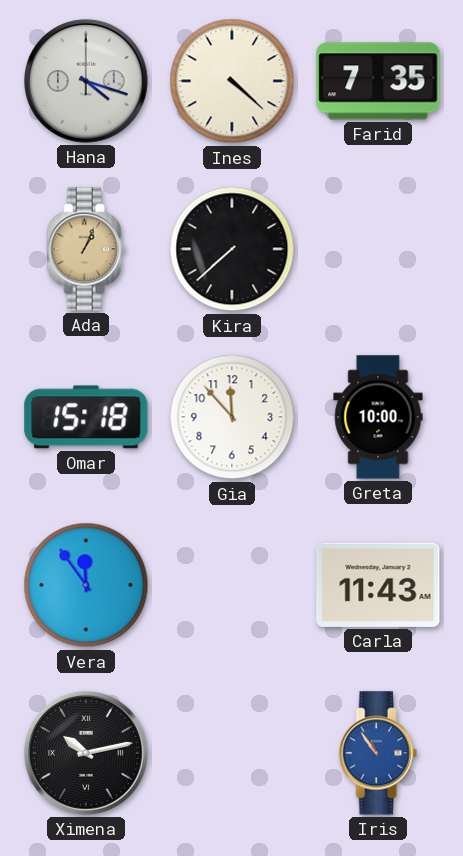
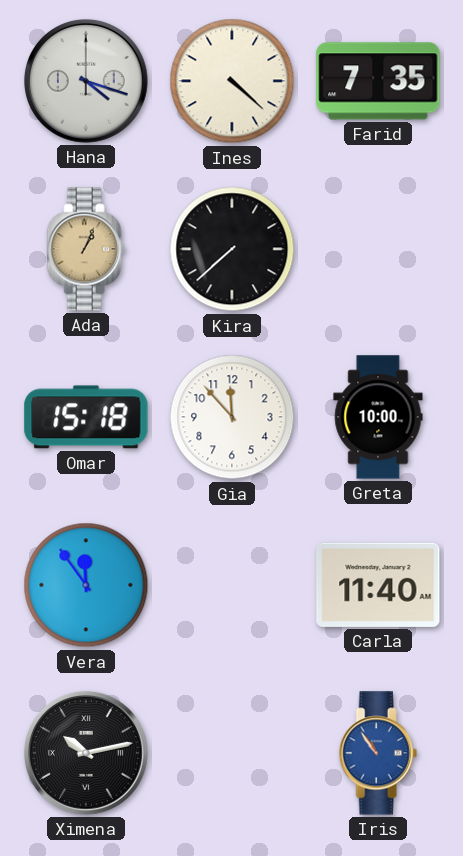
Carla: 11:43 -> 11:40
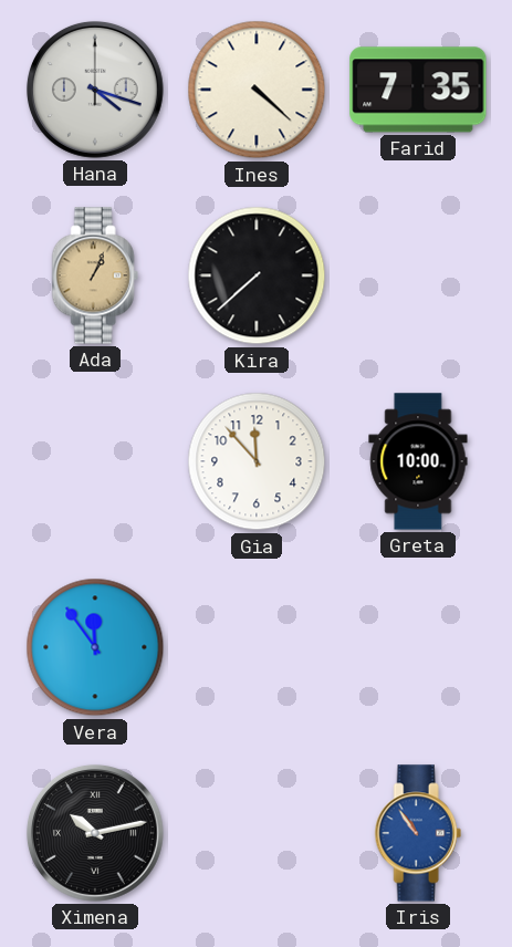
Omar: 15:18 -> none
Carla: 11:40 -> none
